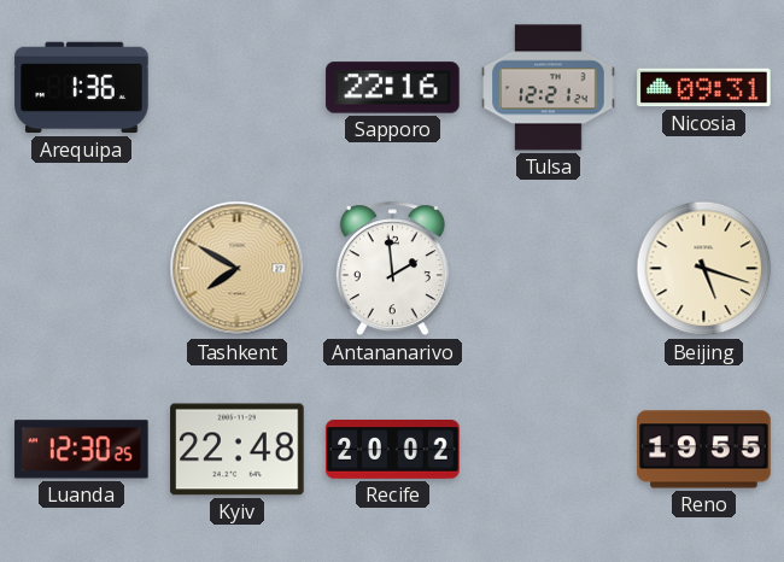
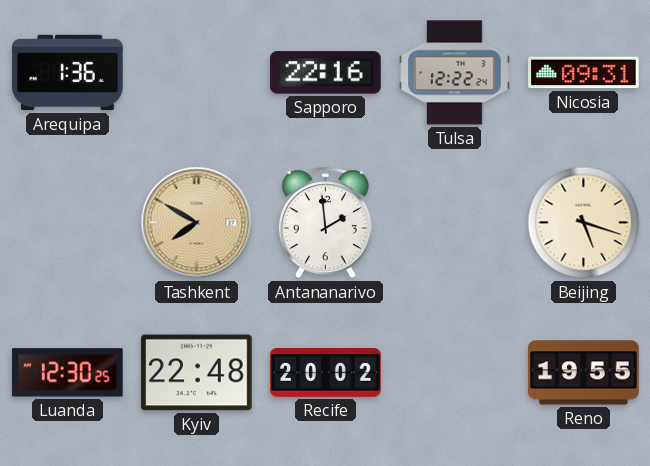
Tulsa: 12:21 -> 12:22
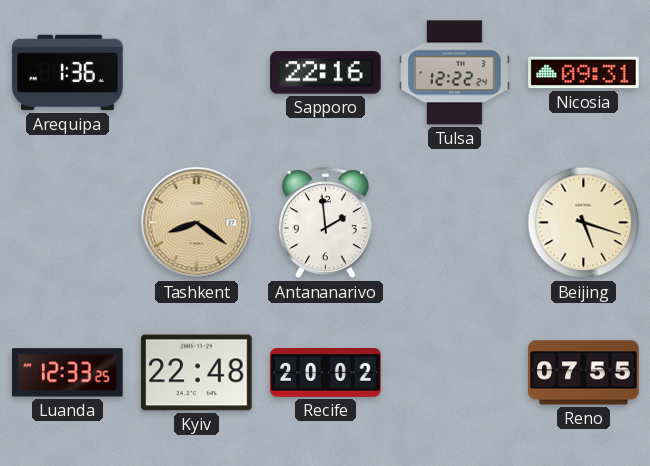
Tashkent: 7:50 -> 8:21
Luanda: 12:30 -> 12:33
Reno: 19:55 -> 07:55
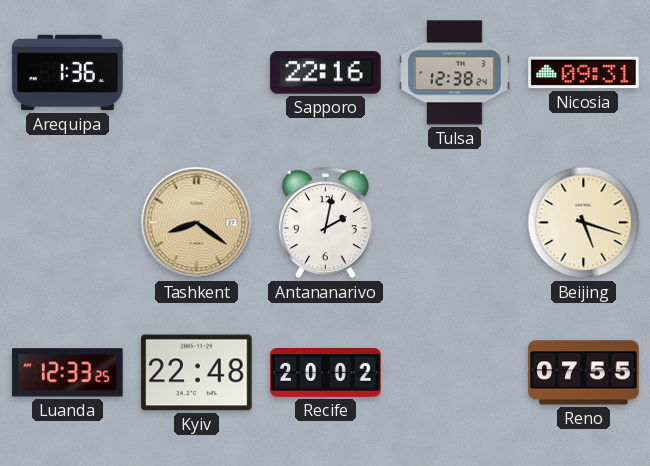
Tulsa: 12:22 -> 12:38
Antananarivo: 1:59 -> 2:02
